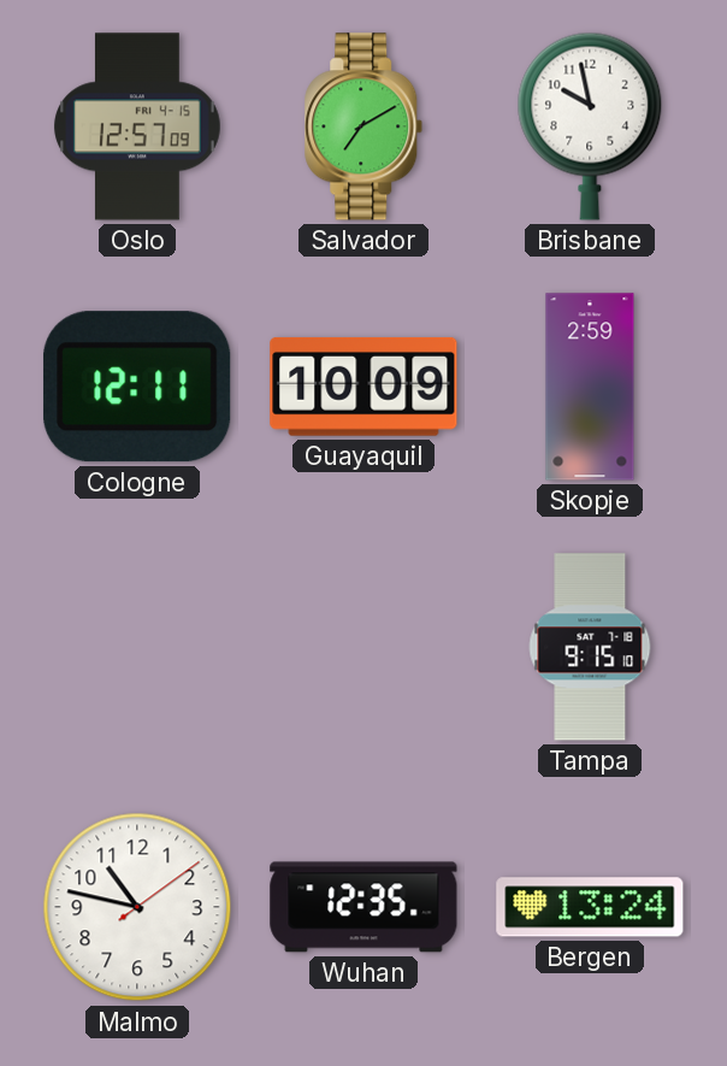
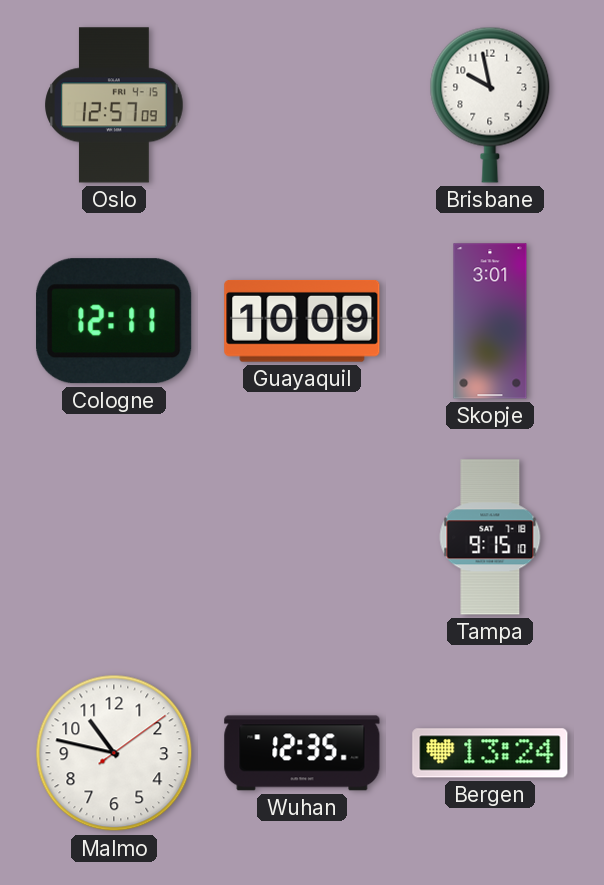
Salvador: 7:10 -> none
Skopje: 2:59 -> 3:01
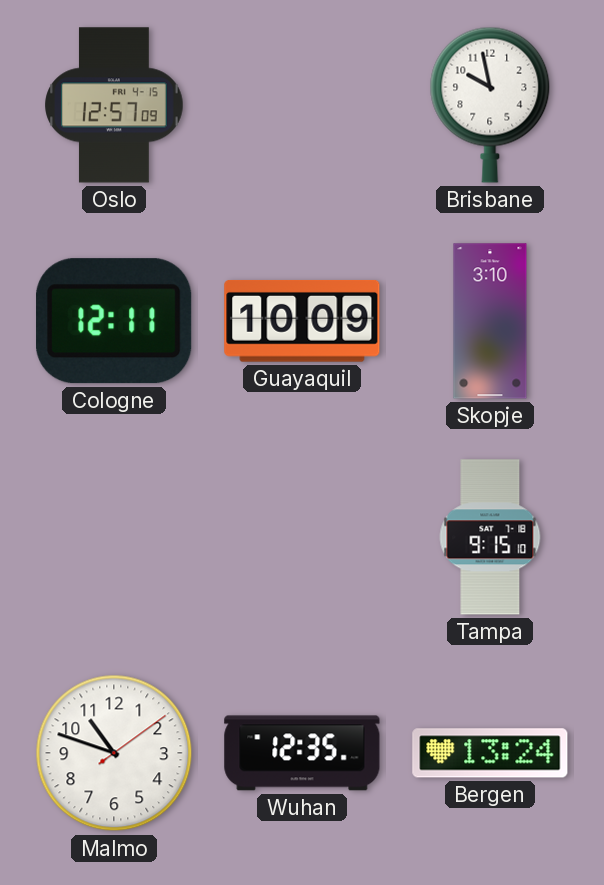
Skopje: 3:01 -> 3:10
Malmo: 10:47 -> 10:48
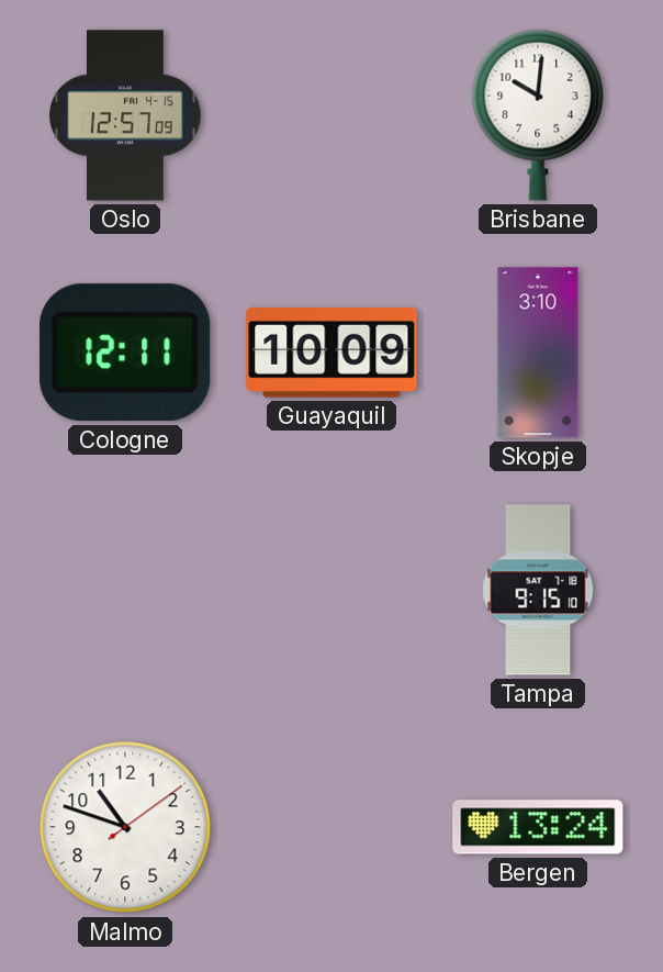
Brisbane: 9:58 -> 10:01
Wuhan: 12:35 -> none
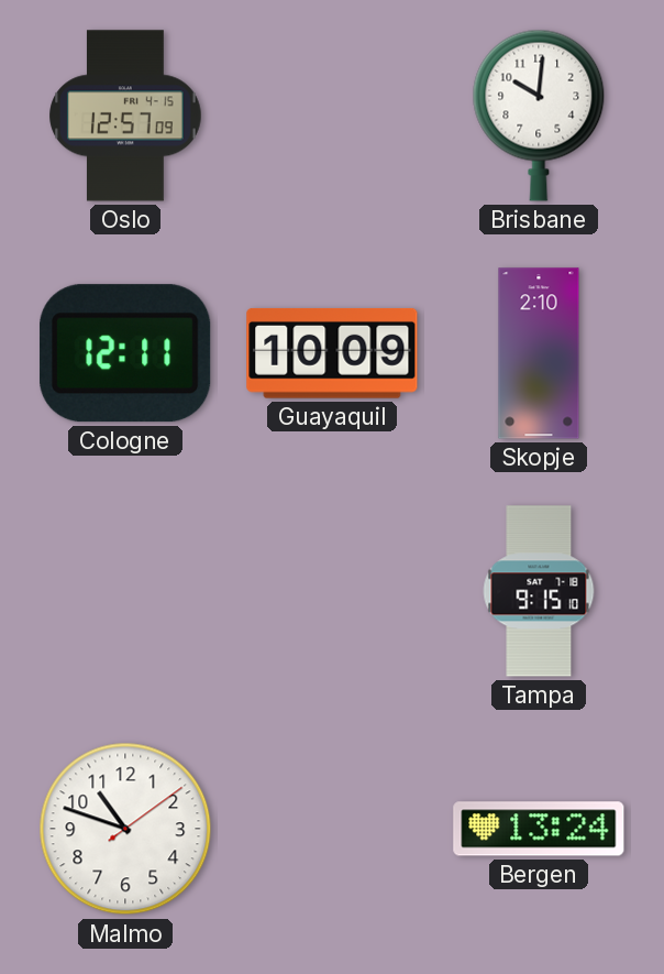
Skopje: 3:10 -> 2:10
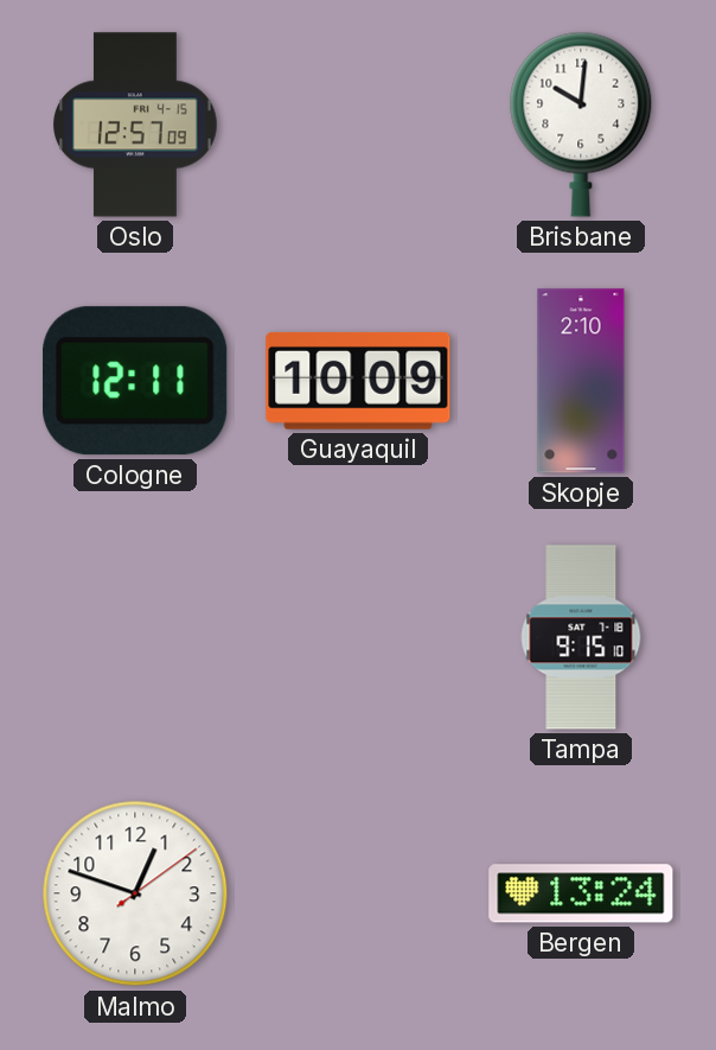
Malmo: 10:48 -> 12:48
